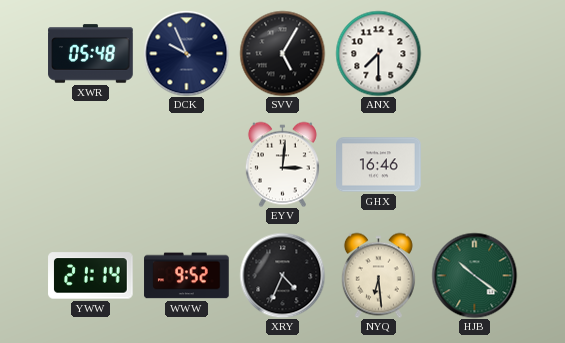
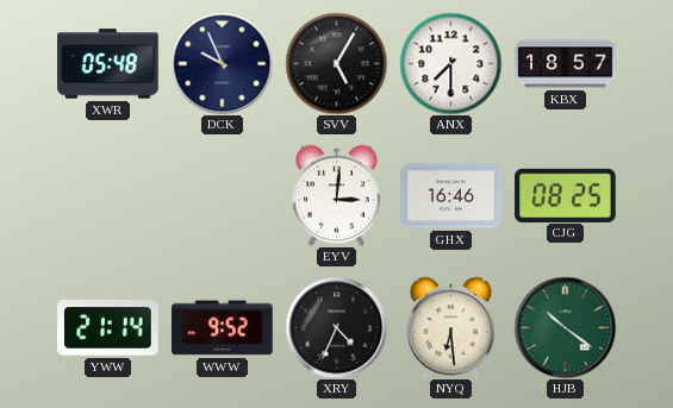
KBX: none -> 18:57
CJG: none -> 08:25
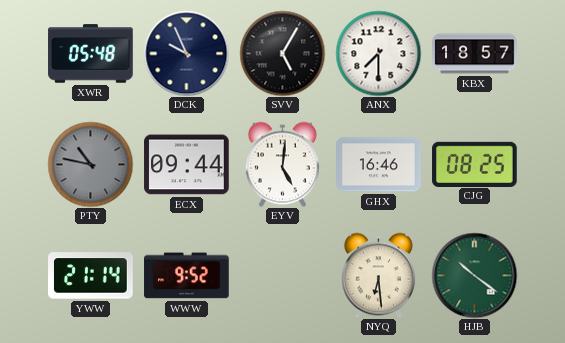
PTY: none -> 10:47
ECX: none -> 09:44
EYV: 3:01 -> 5:01
XRY: 4:34 -> none
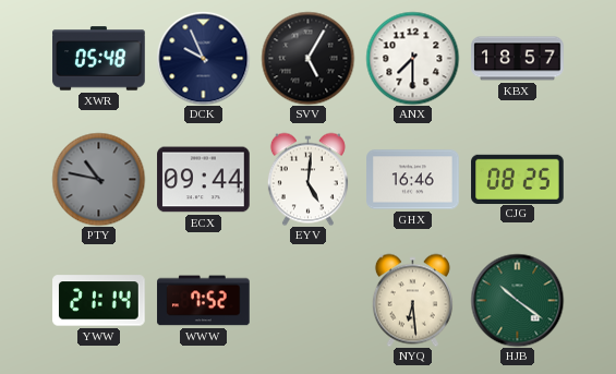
WWW: 9:52 -> 7:52
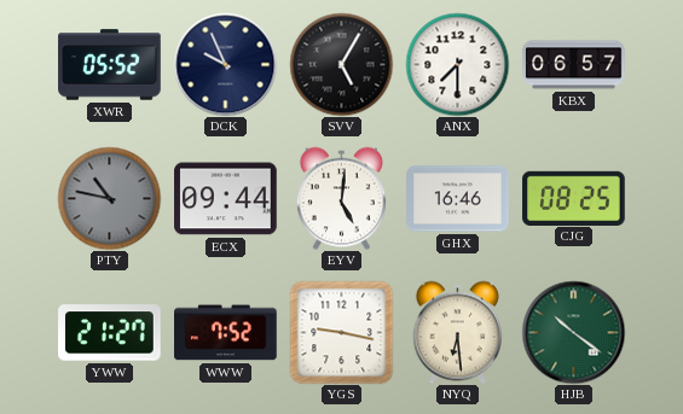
XWR: 05:48 -> 05:52
KBX: 18:57 -> 06:57
YWW: 21:14 -> 21:27
YGS: none -> 9:17
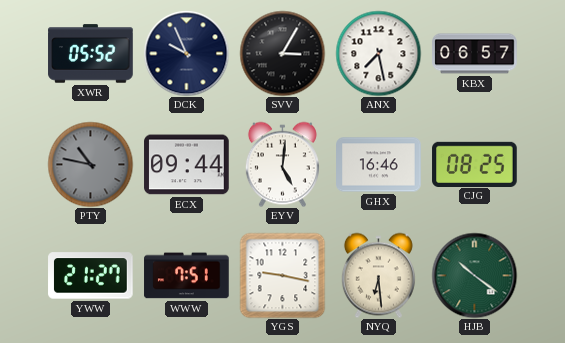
SVV: 5:05 -> 3:05
ANX: 7:30 -> 7:28
WWW: 7:52 -> 7:51
